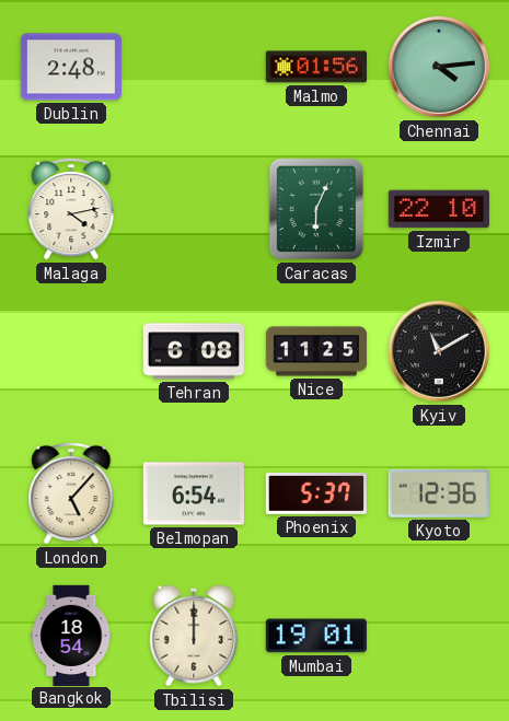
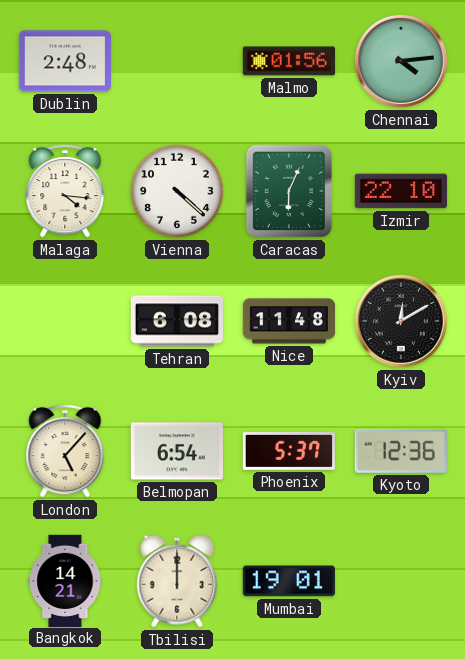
Malaga: 4:13 -> 4:16
Vienna: none -> 4:22
Nice: 11:25 -> 11:48
Kyiv: 11:10 -> 12:10
Bangkok: 18:54 -> 14:21
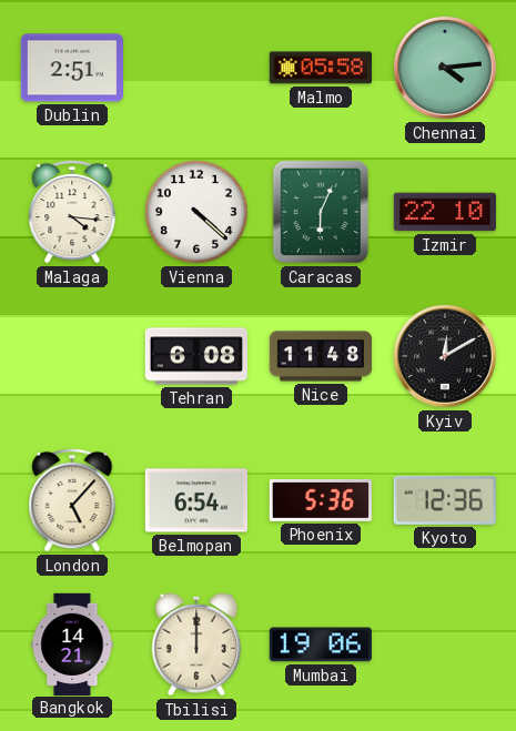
Dublin: 2:48 -> 2:51
Malmo: 01:56 -> 05:58
Phoenix: 5:37 -> 5:36
Mumbai: 19:01 -> 19:06
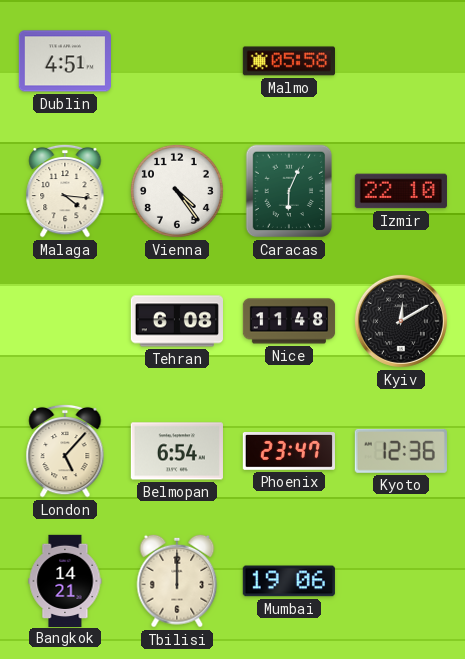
Dublin: 2:51 -> 4:51
Chennai: 4:14 -> none
Vienna: 4:22 -> 4:24
Phoenix: 5:36 -> 23:47
